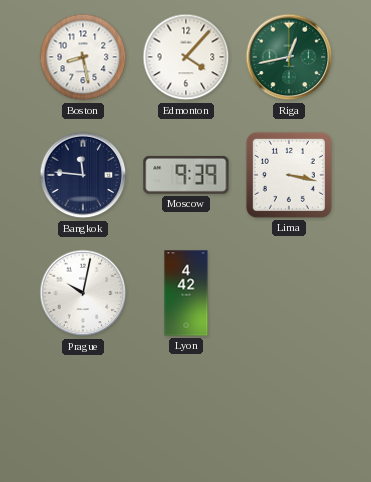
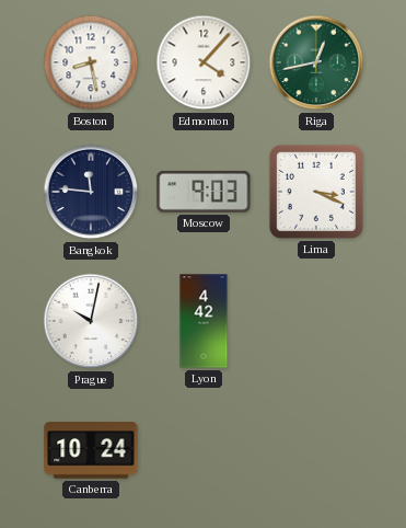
Moscow: 9:39 -> 9:03
Lima: 3:17 -> 3:19
Canberra: none -> 10:24
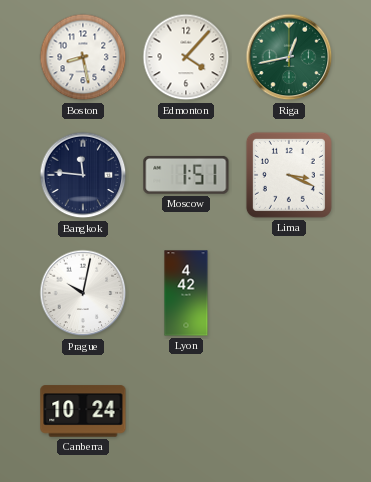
Moscow: 9:03 -> 1:51
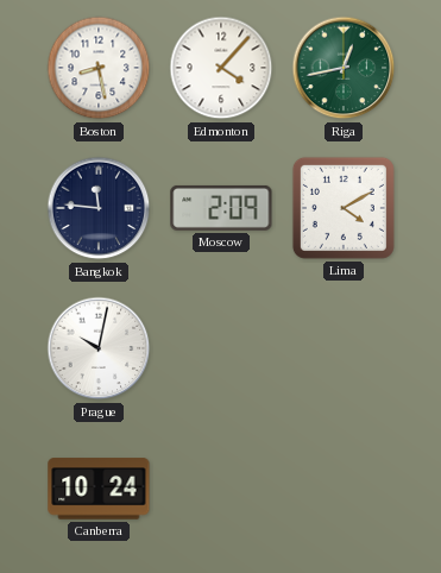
Moscow: 1:51 -> 2:09
Lima: 3:19 -> 4:10
Lyon: 4:42 -> none
